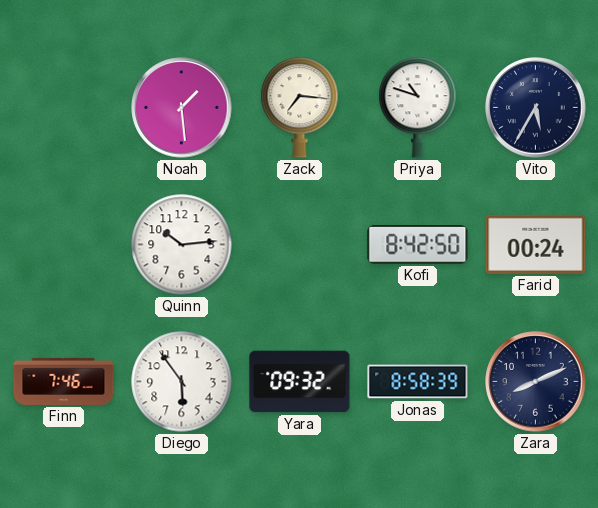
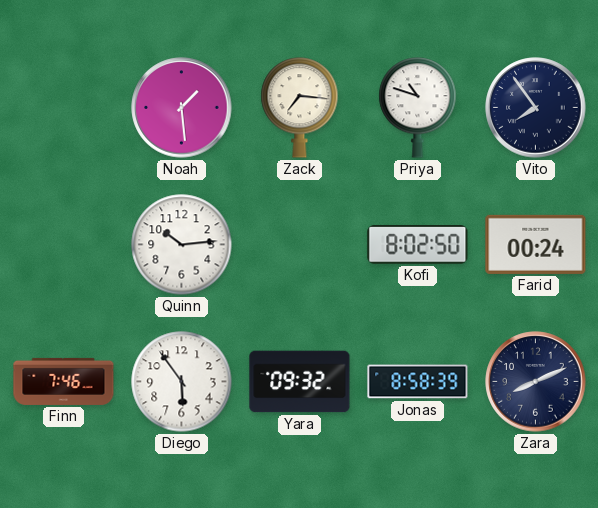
Vito: 5:35 -> 7:54
Kofi: 8:42 -> 8:02
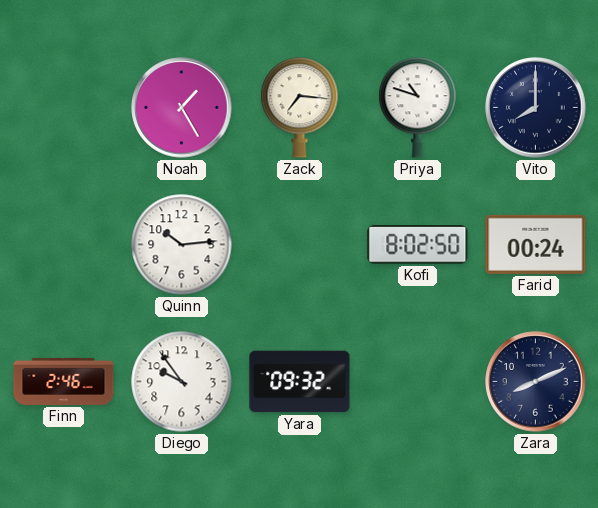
Noah: 1:29 -> 1:25
Vito: 7:54 -> 8:00
Finn: 7:46 -> 2:46
Diego: 5:54 -> 9:54
Jonas: 8:58 -> none
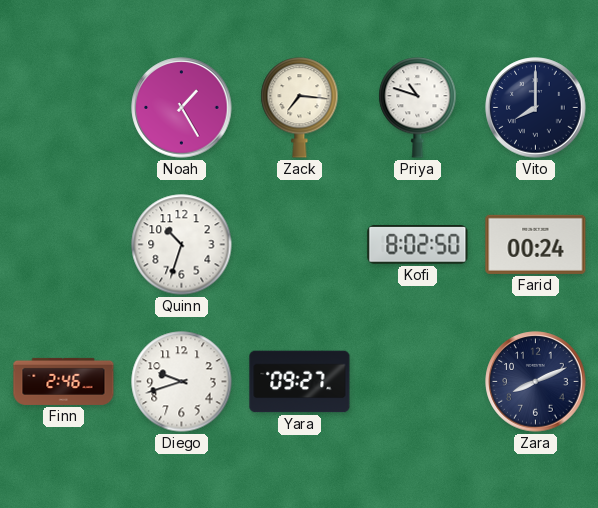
Quinn: 10:14 -> 10:33
Diego: 9:54 -> 9:42
Yara: 09:32 -> 09:27
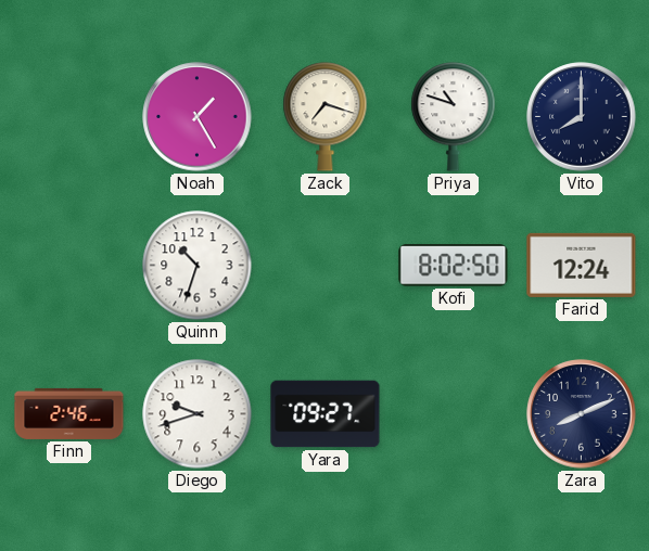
Zack: 7:16 -> 7:18
Farid: 00:24 -> 12:24
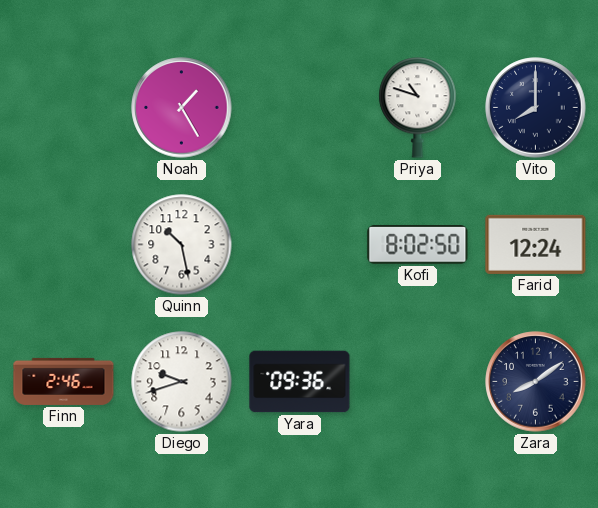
Zack: 7:18 -> none
Quinn: 10:33 -> 10:28
Yara: 09:27 -> 09:36
Zara: 8:11 -> 8:09
